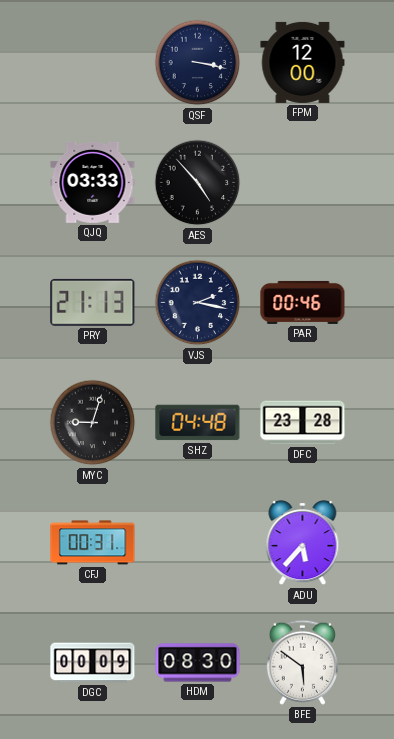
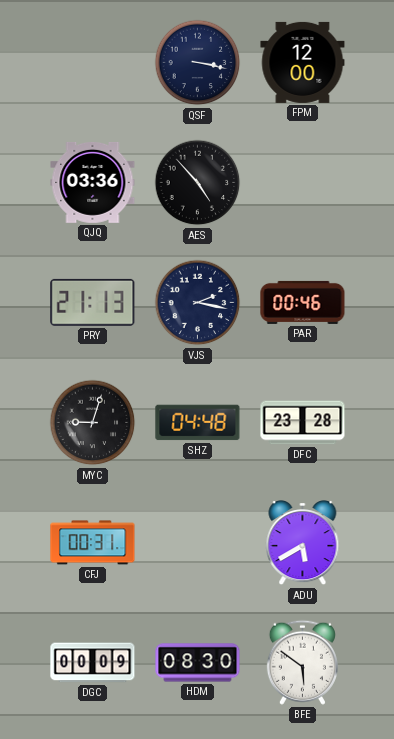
QJQ: 03:33 -> 03:36
ADU: 5:37 -> 5:40
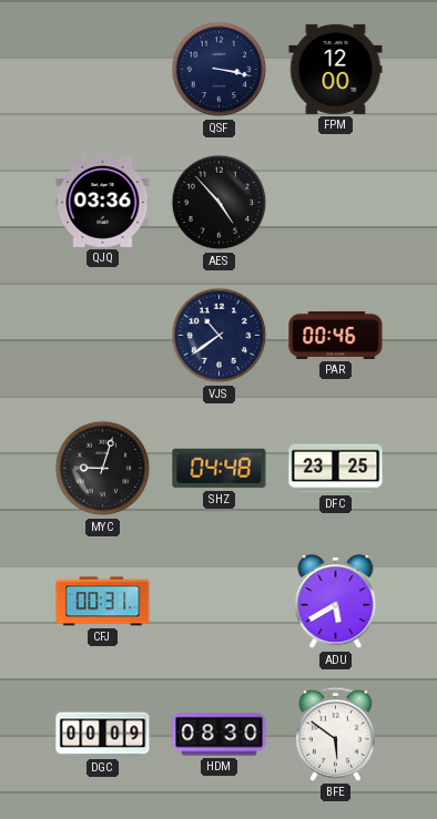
PRY: 21:13 -> none
VJS: 2:17 -> 10:39
DFC: 23:28 -> 23:25
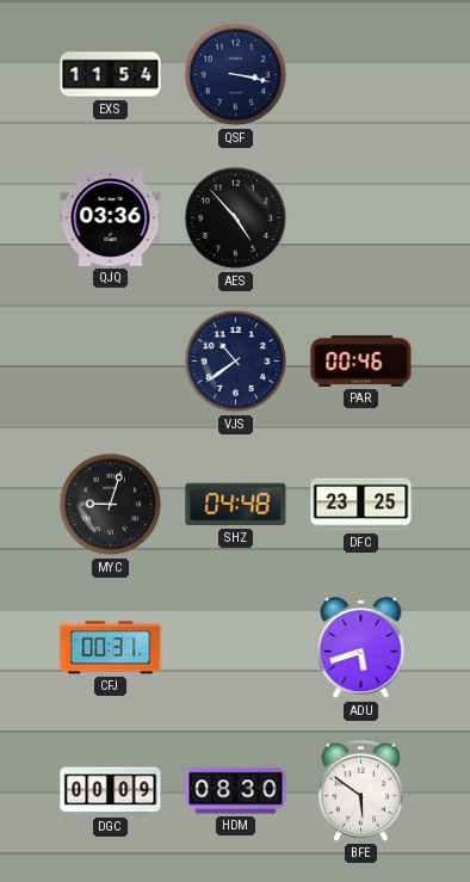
EXS: none -> 11:54
FPM: 12:00 -> none
ADU: 5:40 -> 5:42
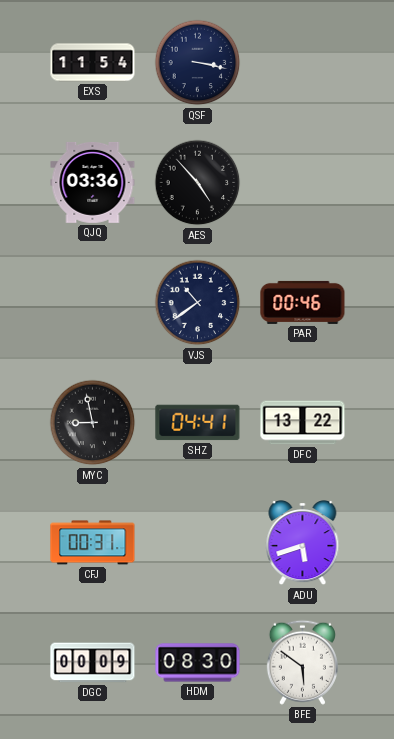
MYC: 9:03 -> 8:58
SHZ: 04:48 -> 04:41
DFC: 23:25 -> 13:22
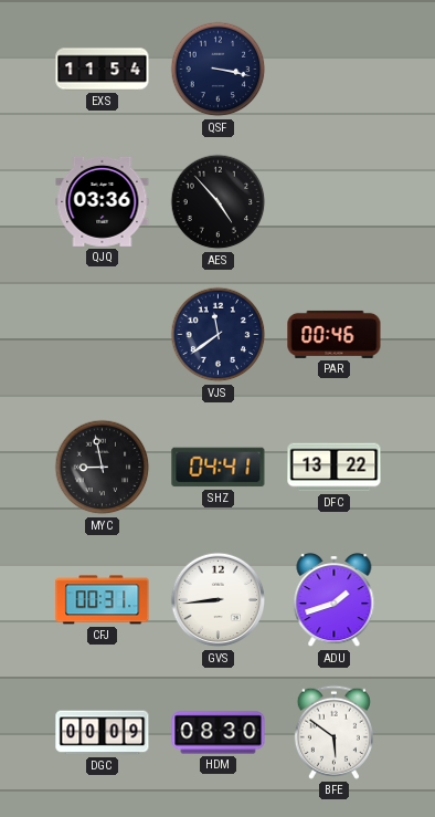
VJS: 10:39 -> 11:39
GVS: none -> 8:44
ADU: 5:42 -> 1:42
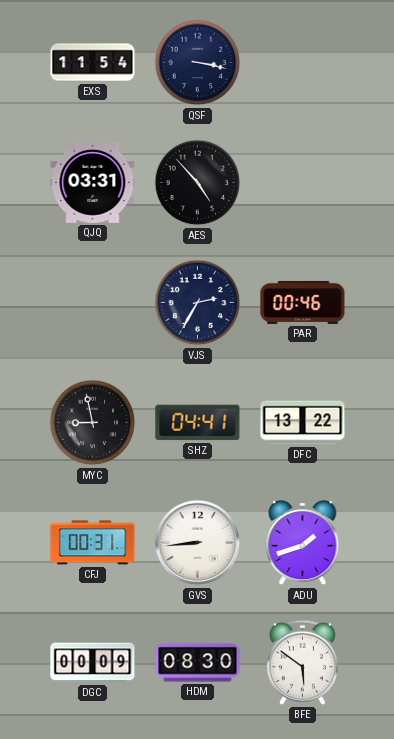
QJQ: 03:36 -> 03:31
VJS: 11:39 -> 2:35
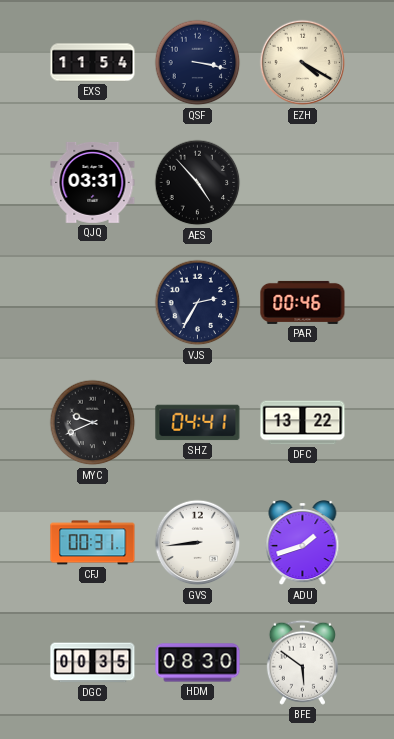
EZH: none -> 4:20
MYC: 8:58 -> 9:41
DGC: 00:09 -> 00:35
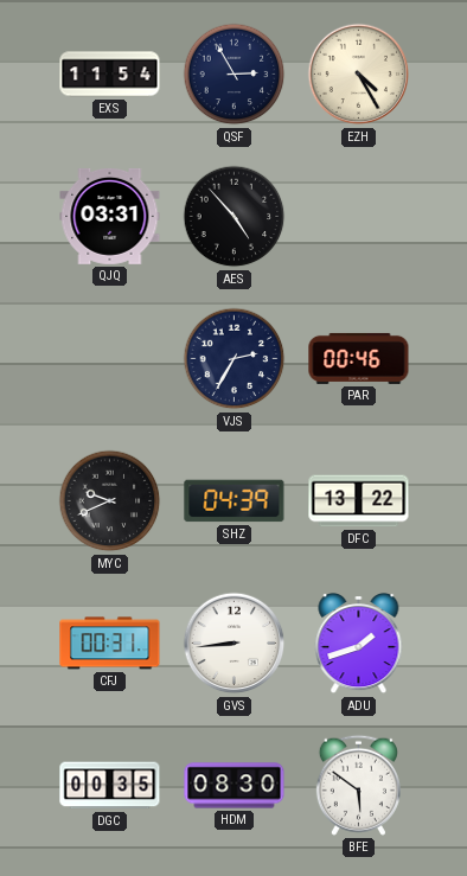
QSF: 3:17 -> 2:55
EZH: 4:20 -> 4:25
SHZ: 04:41 -> 04:39
